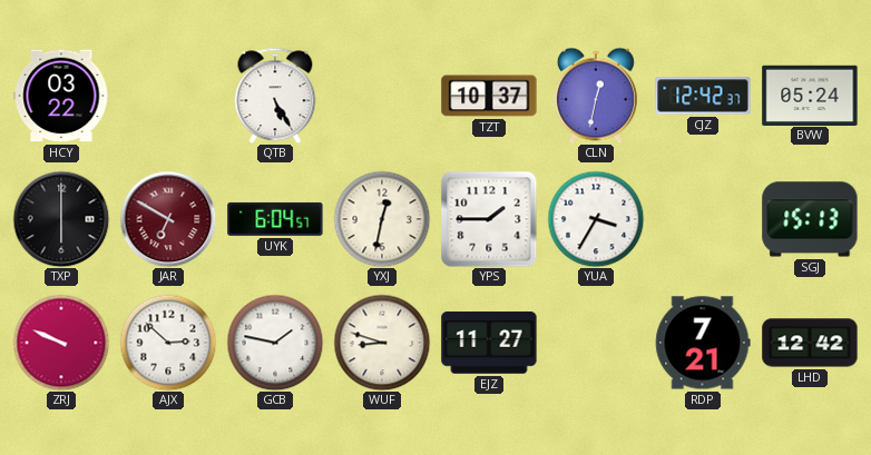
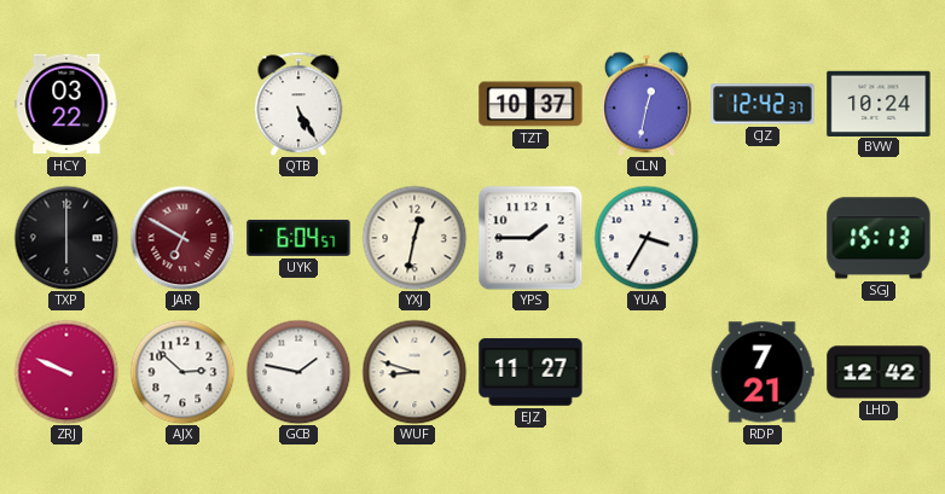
BVW: 05:24 -> 10:24
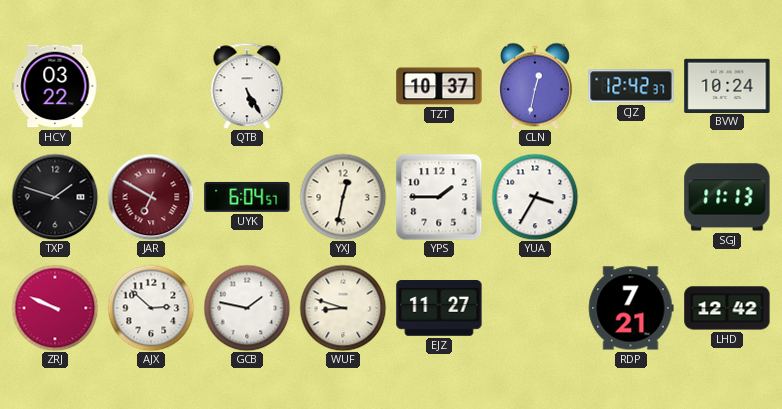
TXP: 6:00 -> 1:48
SGJ: 15:13 -> 11:13
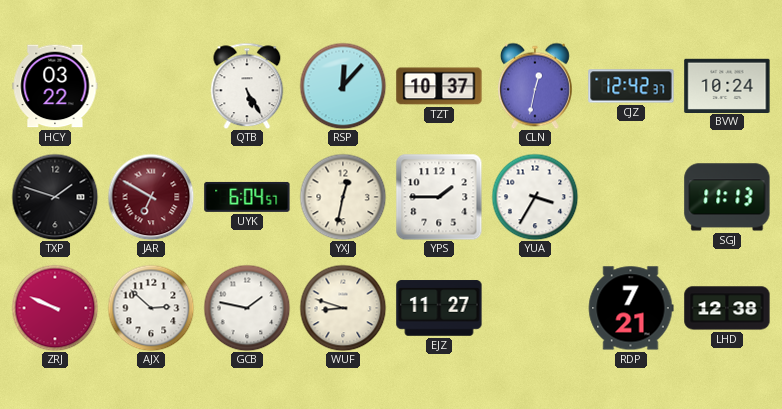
RSP: none -> 12:07
LHD: 12:42 -> 12:38
